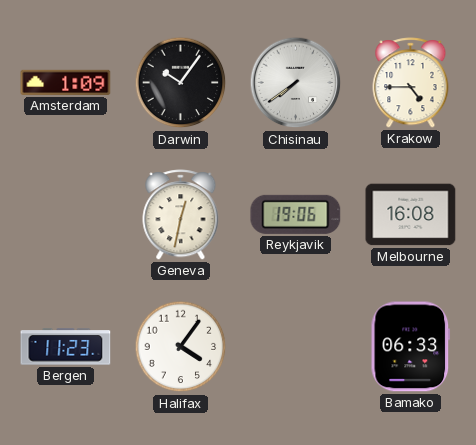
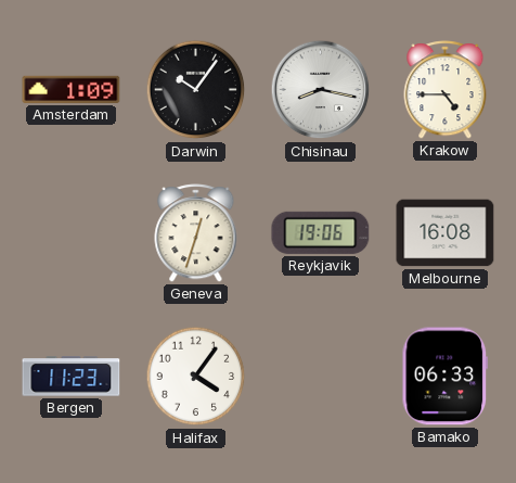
Chisinau: 7:39 -> 8:17
Geneva: 12:32 -> 12:33
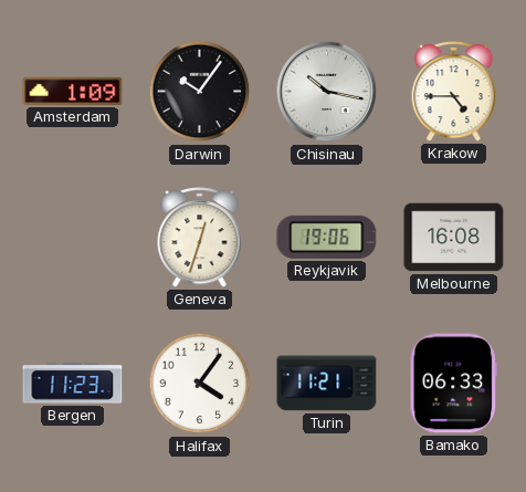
Chisinau: 8:17 -> 10:17
Turin: none -> 11:21
